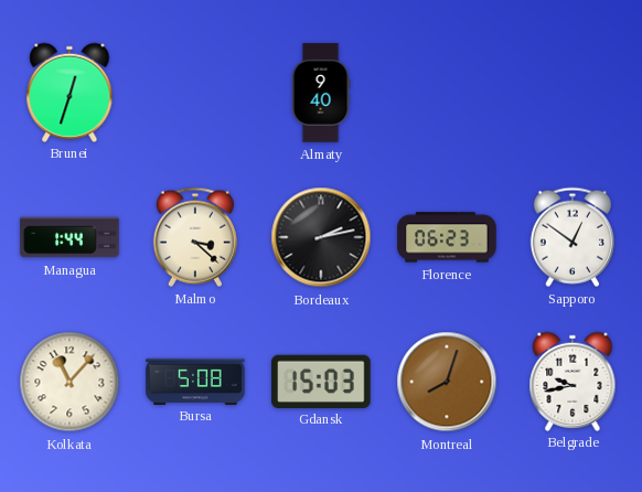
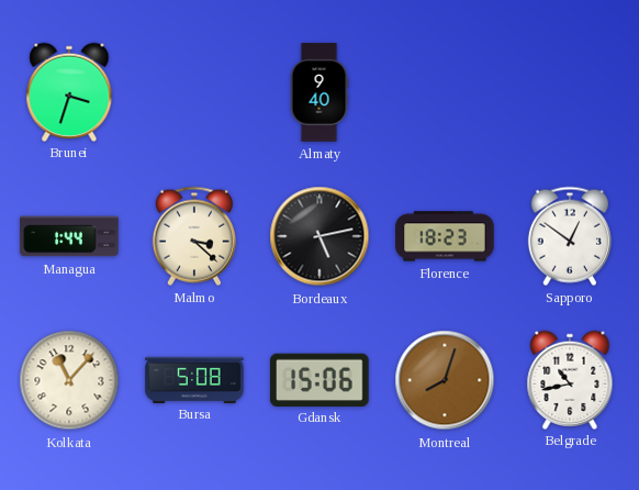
Brunei: 12:33 -> 3:33
Bordeaux: 2:13 -> 5:13
Florence: 06:23 -> 18:23
Gdansk: 15:03 -> 15:06
Belgrade: 9:43 -> 10:43
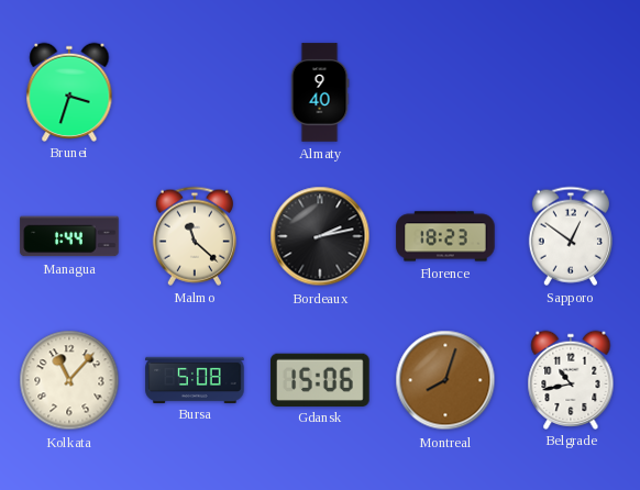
Malmo: 3:22 -> 11:22
Bordeaux: 5:13 -> 2:13
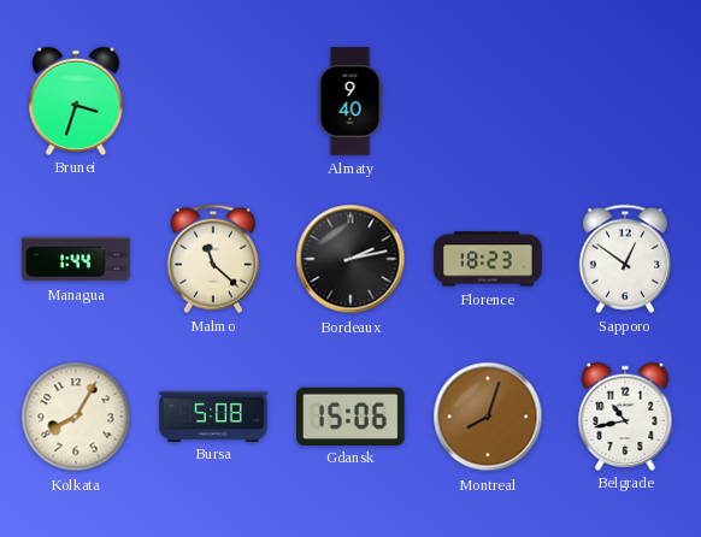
Kolkata: 11:07 -> 8:05
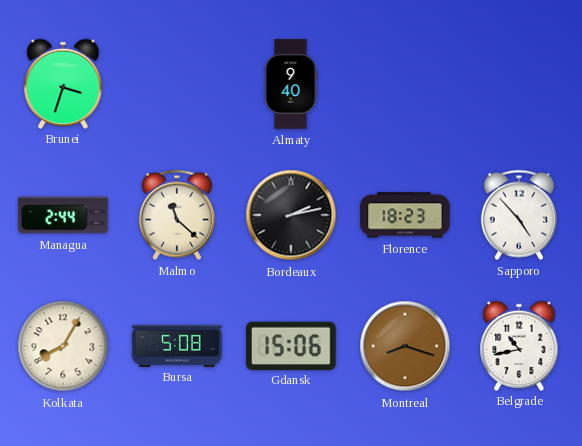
Managua: 1:44 -> 2:44
Sapporo: 12:51 -> 4:53
Montreal: 8:03 -> 8:18
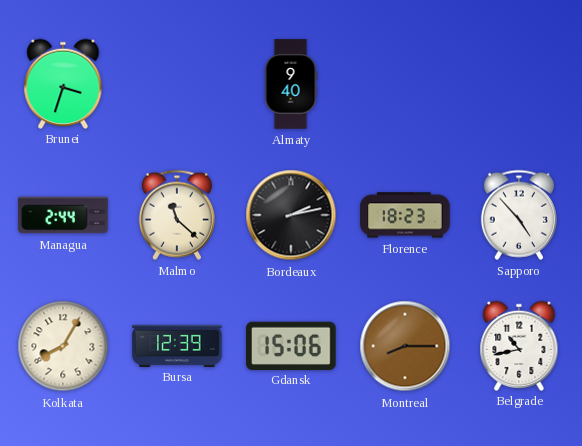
Bursa: 5:08 -> 12:39
Montreal: 8:18 -> 8:15
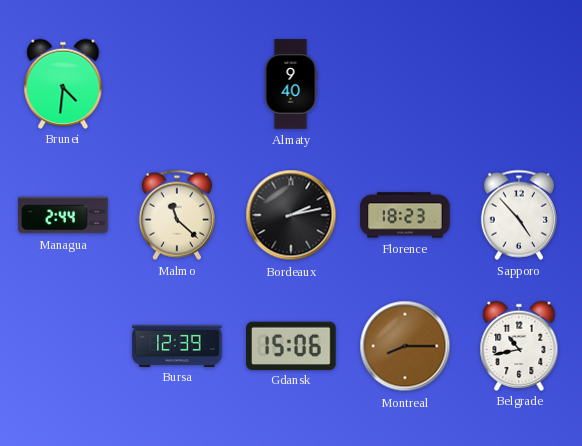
Brunei: 3:33 -> 4:31
Kolkata: 8:05 -> none
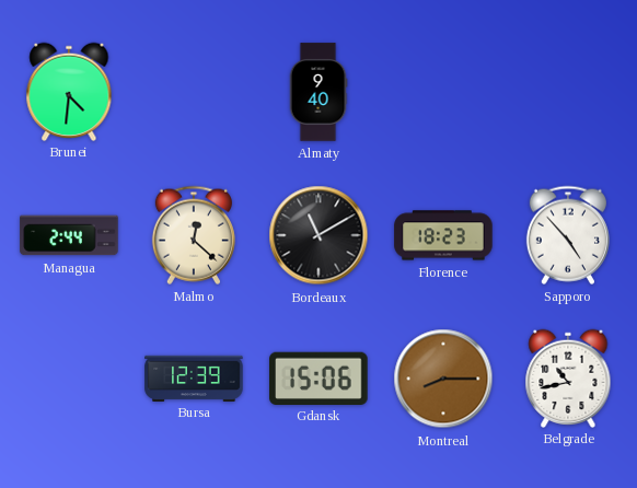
Malmo: 11:22 -> 12:22
Bordeaux: 2:13 -> 11:10
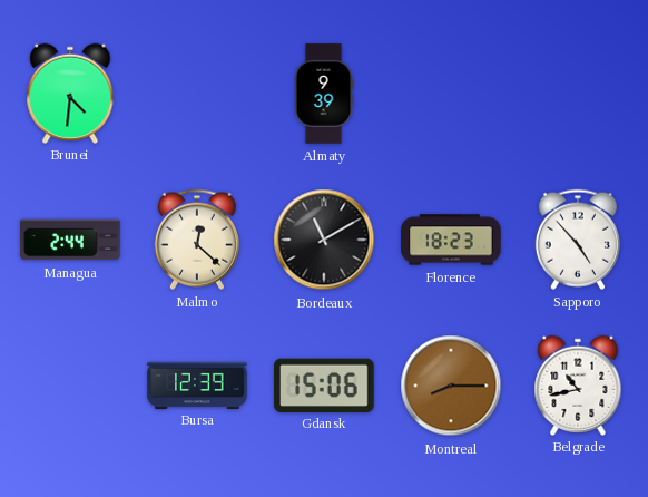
Almaty: 9:40 -> 9:39
